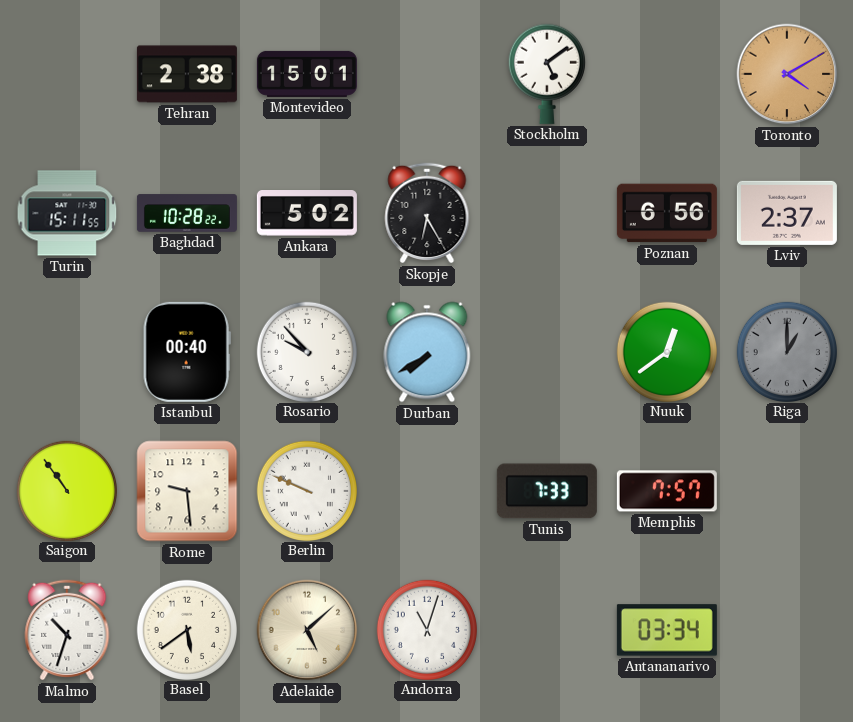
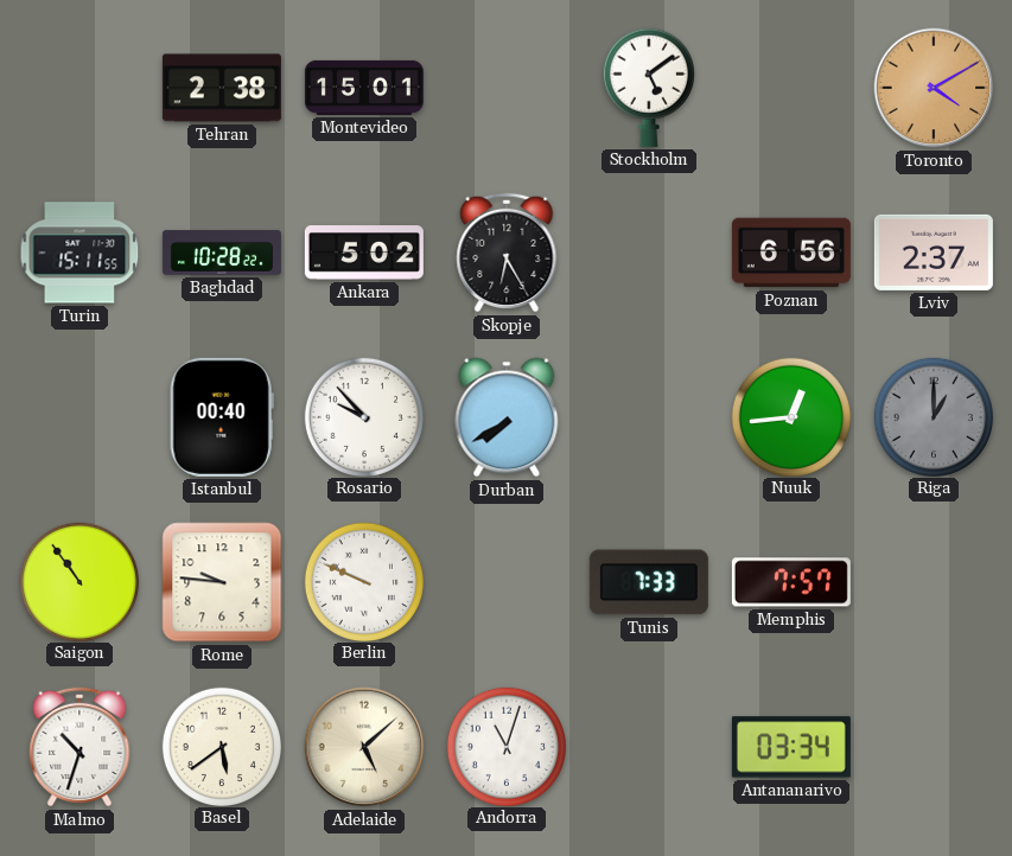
Nuuk: 12:39 -> 12:44
Rome: 9:29 -> 9:46
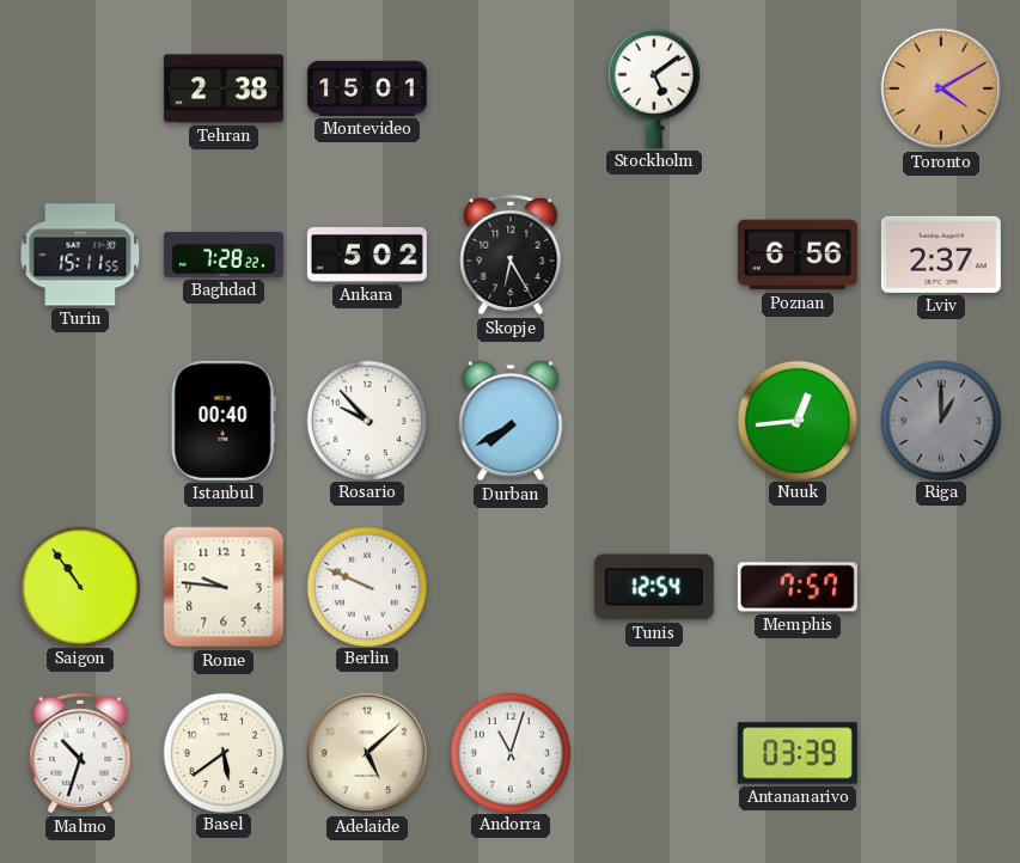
Baghdad: 10:28 -> 7:28
Tunis: 7:33 -> 12:54
Antananarivo: 03:34 -> 03:39
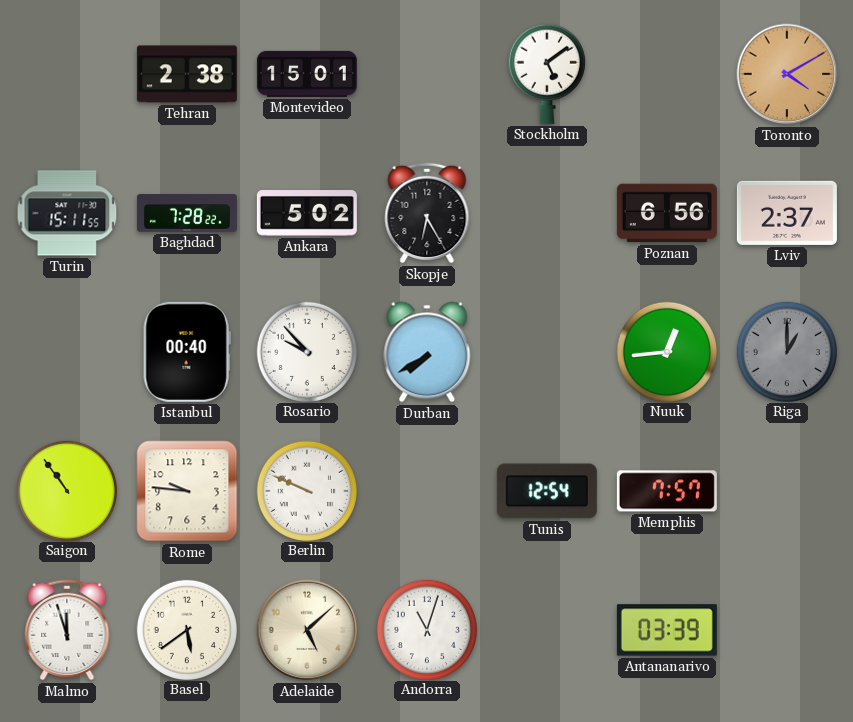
Malmo: 10:33 -> 11:57
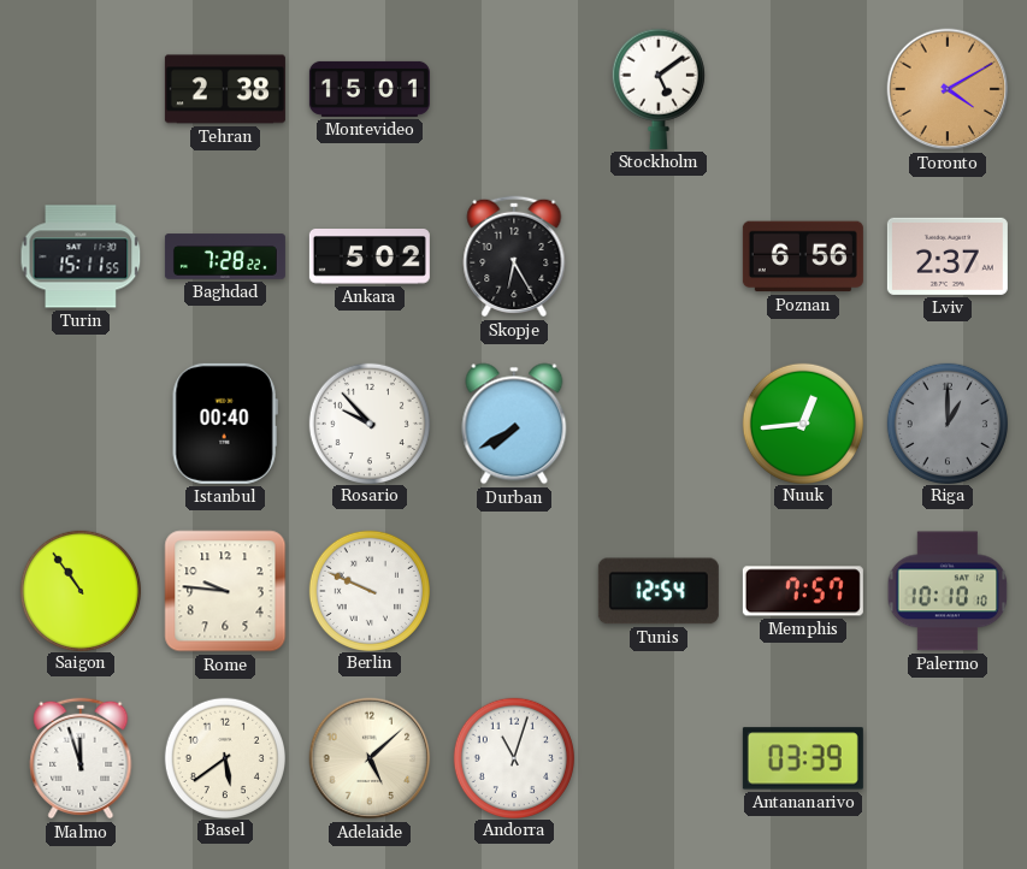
Palermo: none -> 10:10
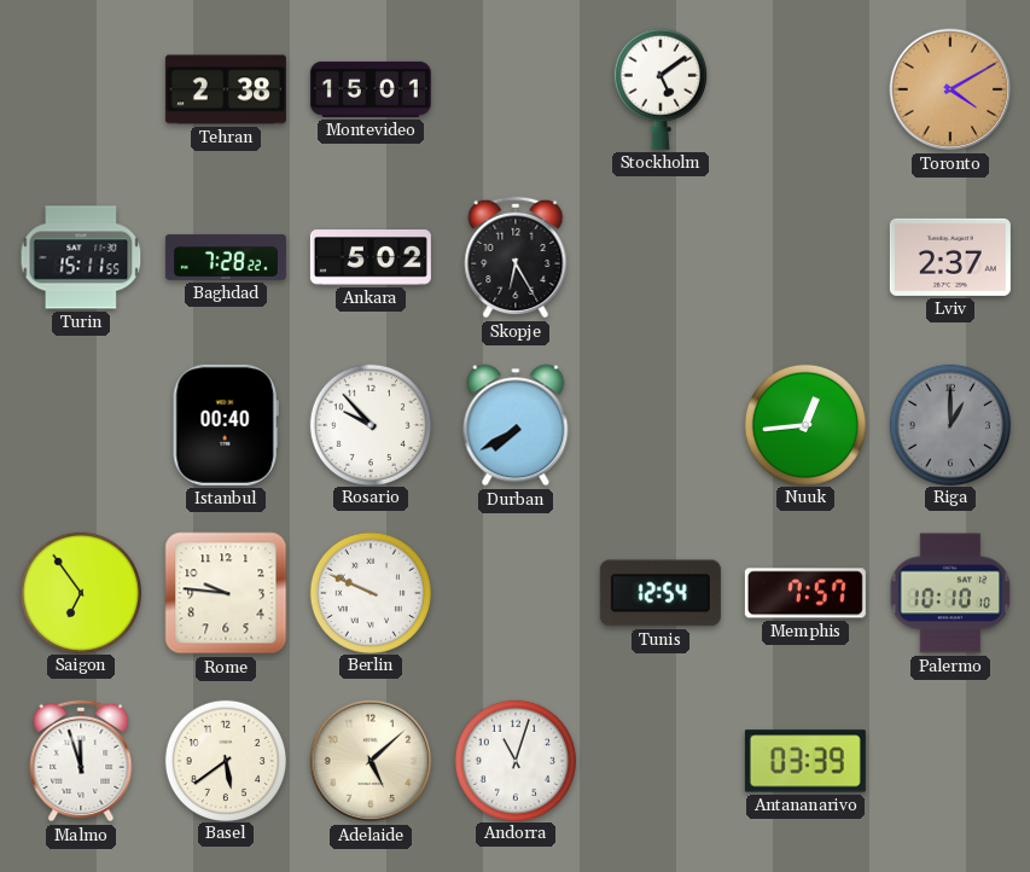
Poznan: 6:56 -> none
Saigon: 10:54 -> 6:54
